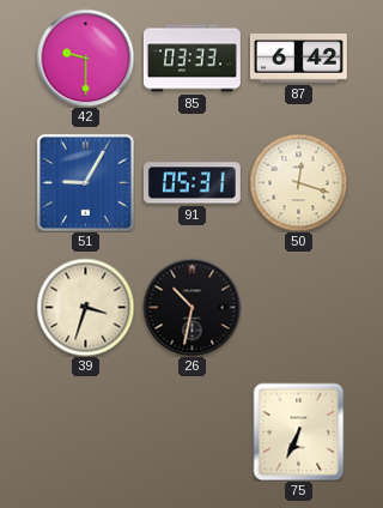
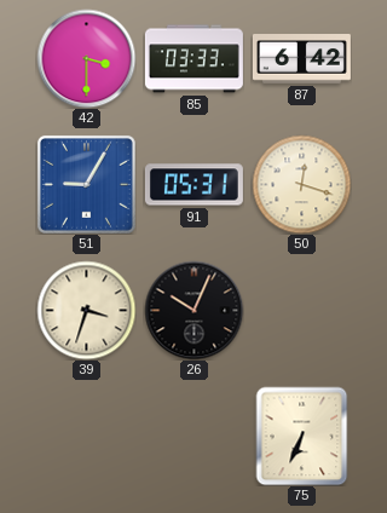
42: 9:30 -> 3:30
26: 10:32 -> 10:04
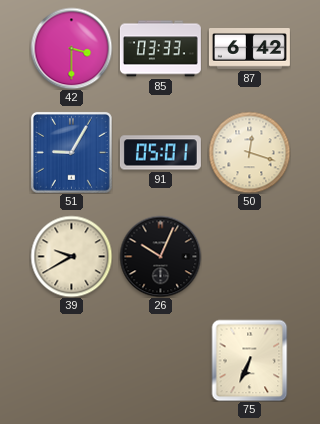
91: 05:31 -> 05:01
39: 3:33 -> 9:40
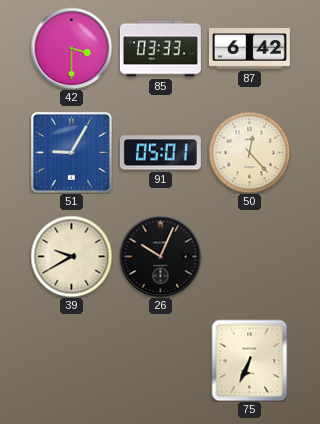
50: 12:18 -> 12:23
